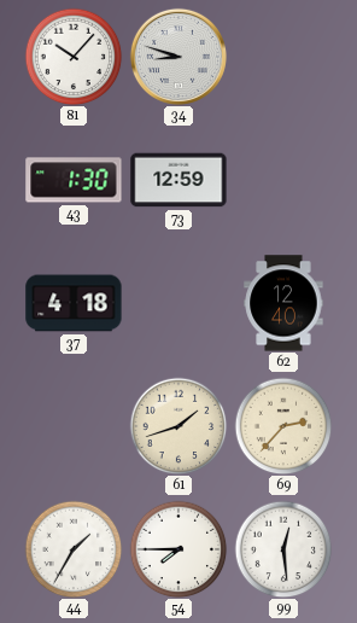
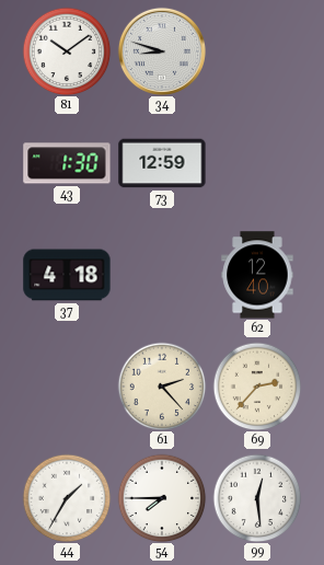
81: 10:07 -> 10:09
61: 1:42 -> 2:23
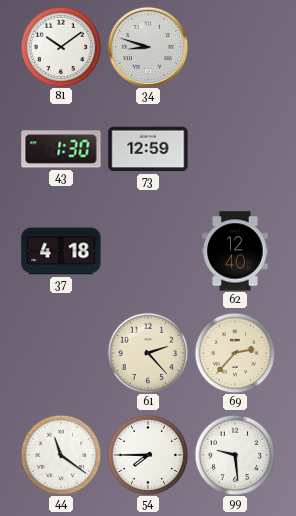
44: 1:35 -> 11:21
99: 12:29 -> 9:29
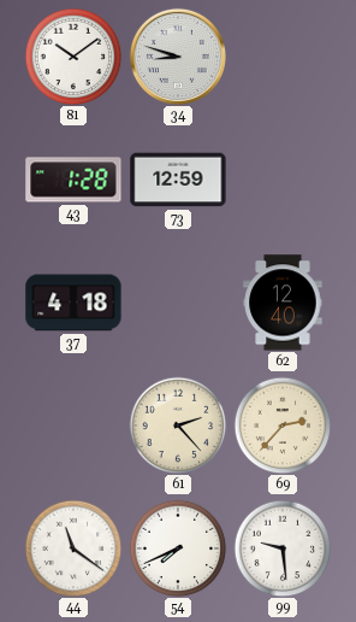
43: 1:30 -> 1:28
54: 7:45 -> 7:41
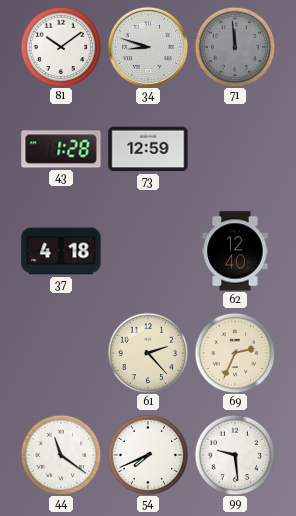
71: none -> 11:59
69: 2:37 -> 2:34
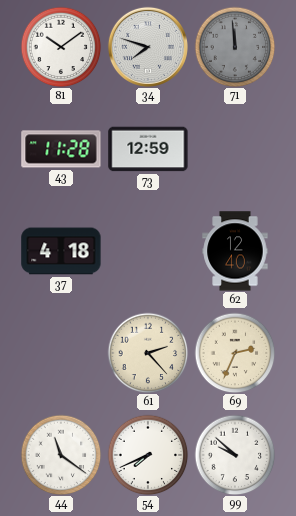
34: 8:48 -> 7:48
43: 1:28 -> 11:28
99: 9:29 -> 9:52
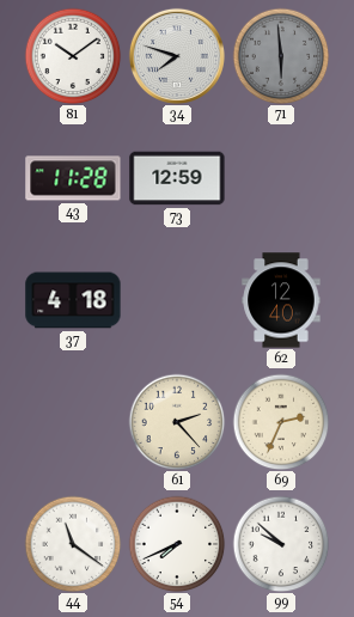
71: 11:59 -> 5:59
